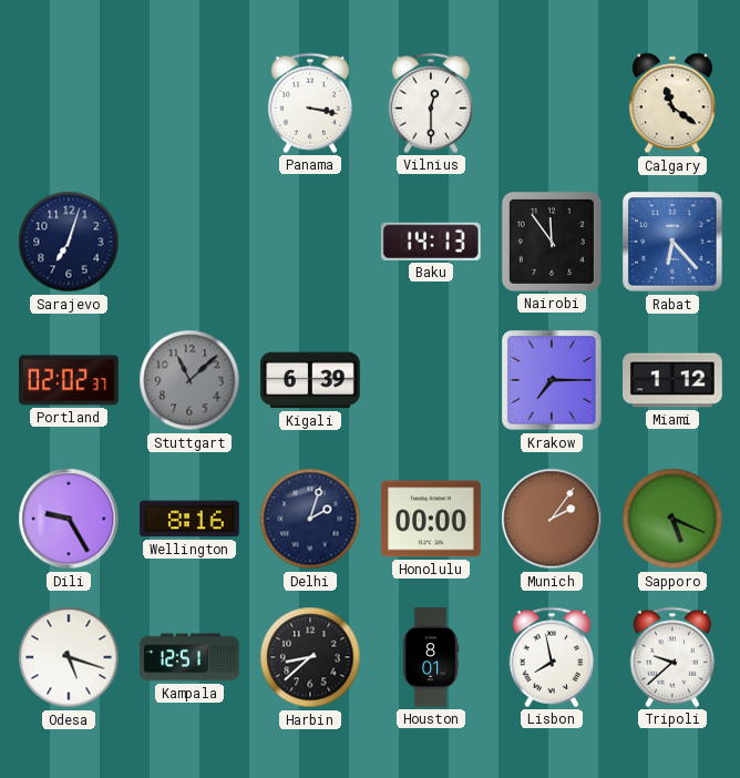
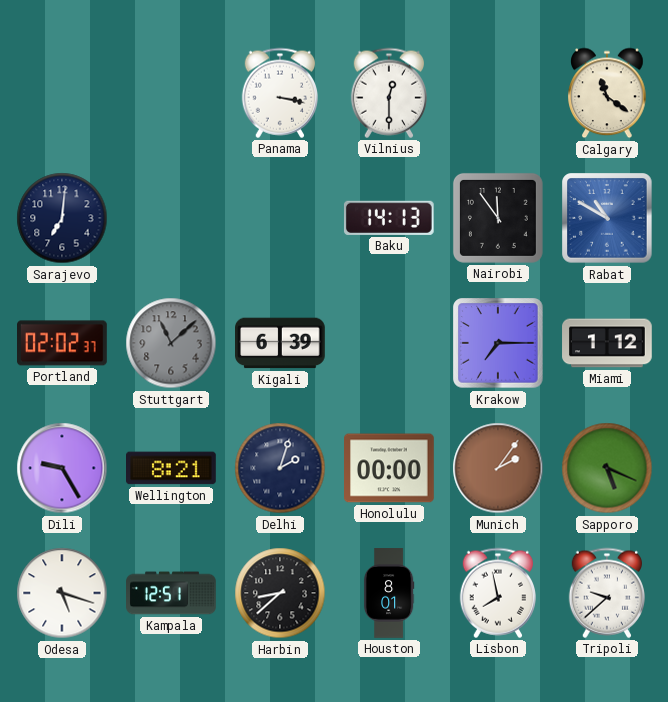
Sarajevo: 7:03 -> 7:01
Rabat: 6:23 -> 10:50
Wellington: 8:16 -> 8:21
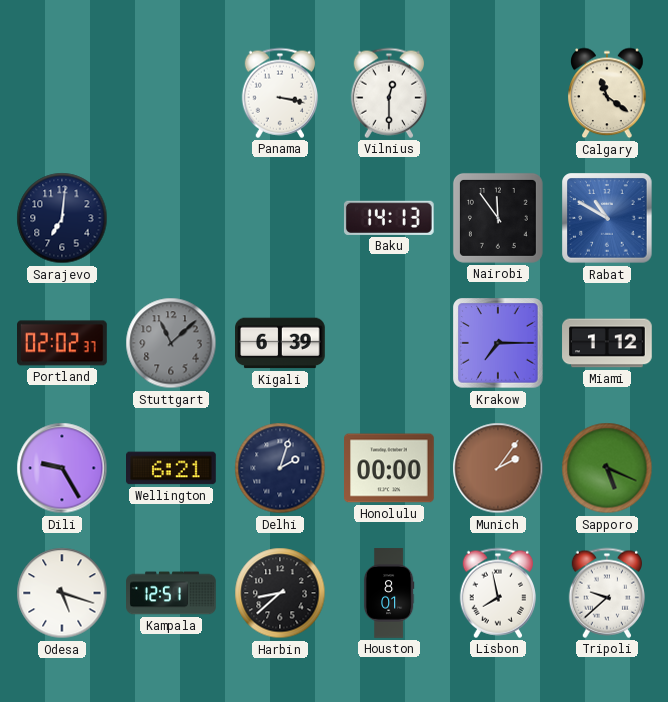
Wellington: 8:21 -> 6:21
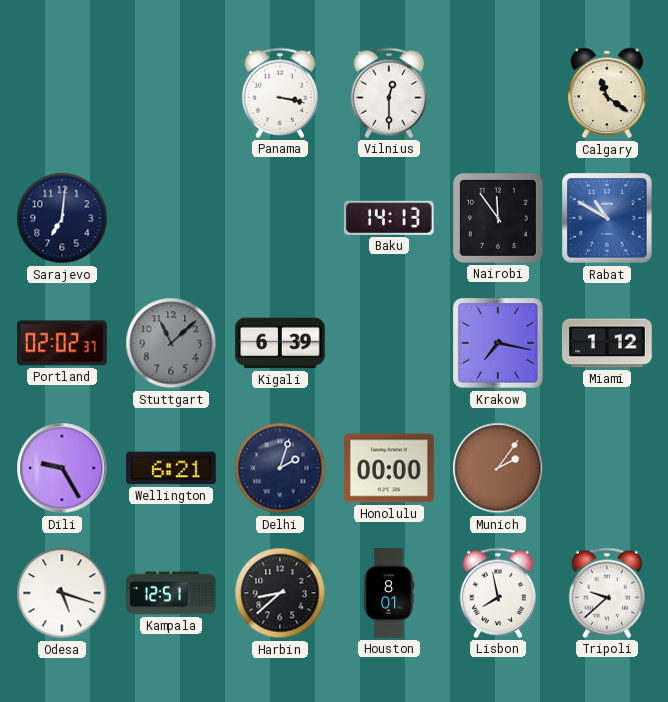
Krakow: 7:15 -> 7:17
Sapporo: 5:19 -> none
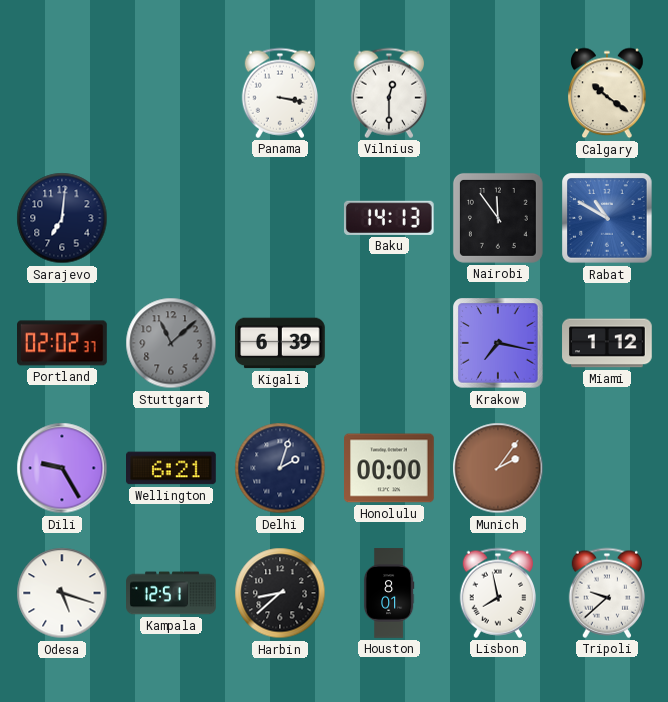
Calgary: 11:21 -> 10:21
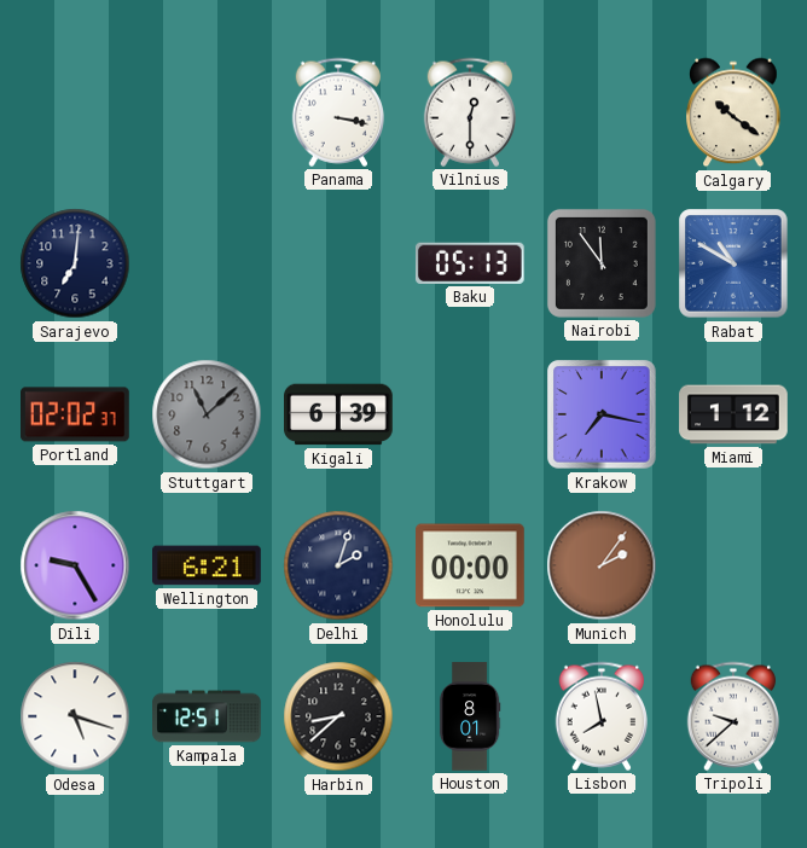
Baku: 14:13 -> 05:13
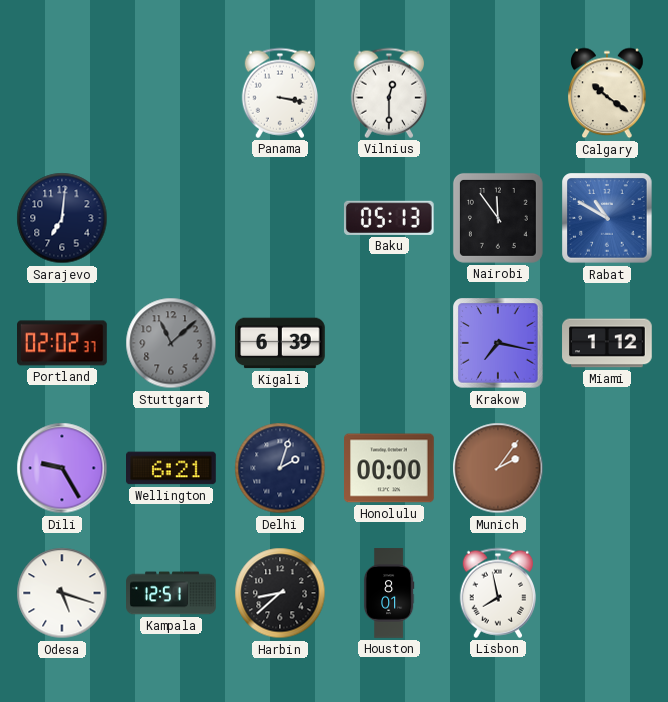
Tripoli: 9:38 -> none
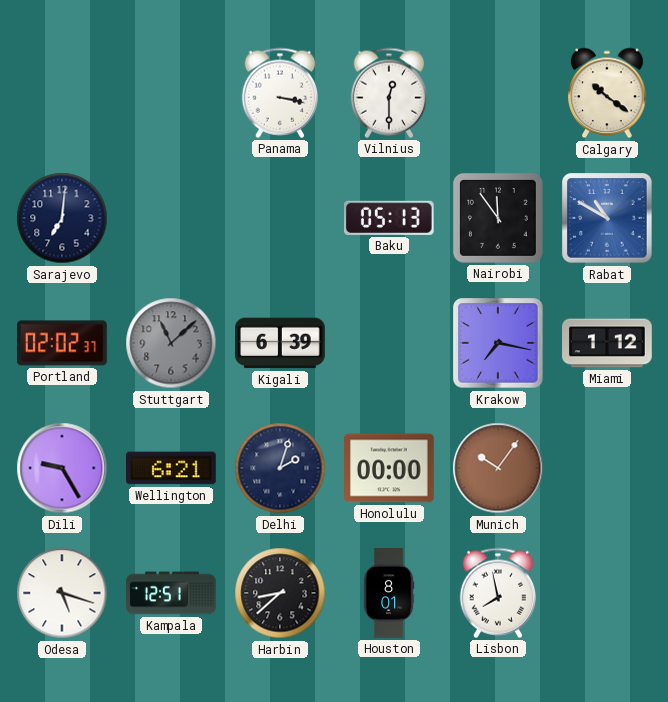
Munich: 2:06 -> 10:06
